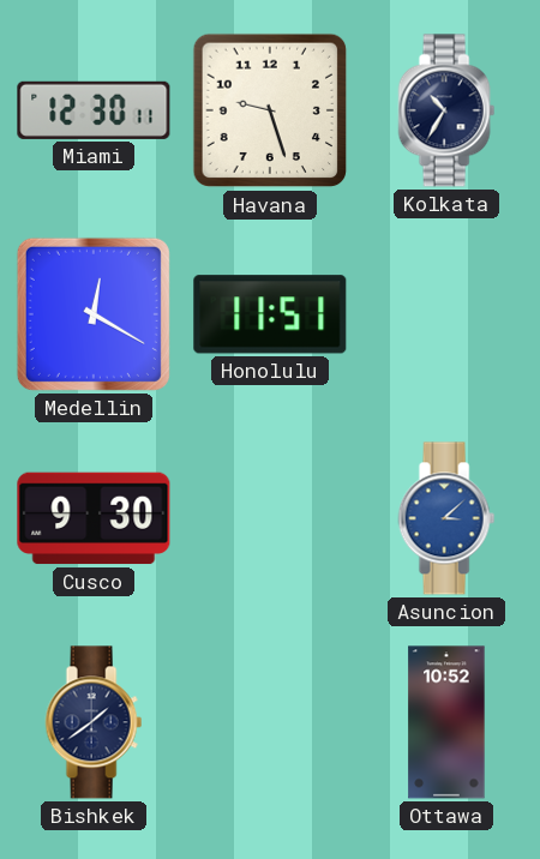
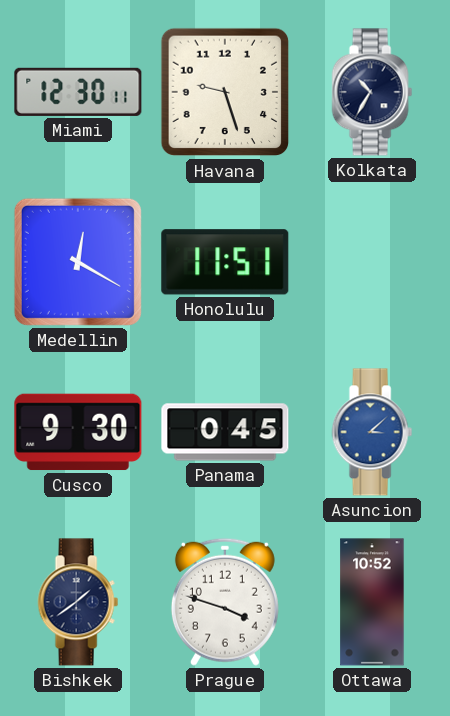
Panama: none -> 0:45
Prague: none -> 3:48
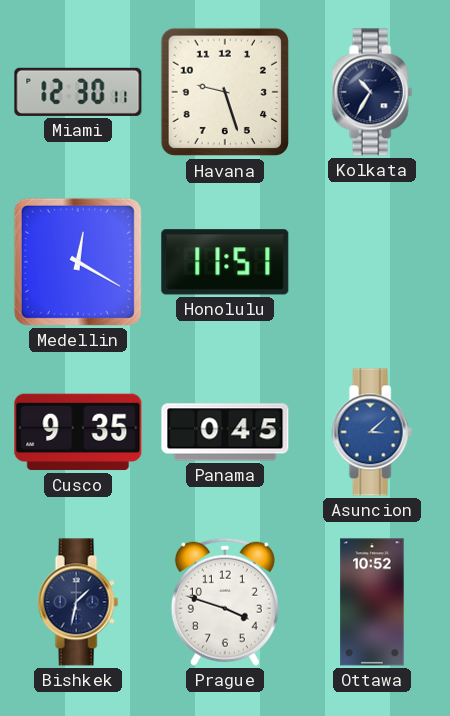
Cusco: 9:30 -> 9:35
Bishkek: 1:39 -> 1:32
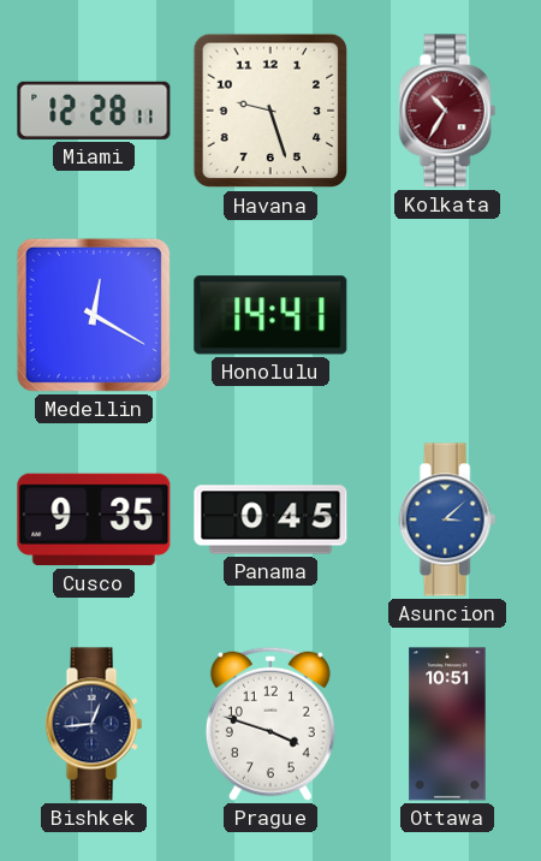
Miami: 12:30 -> 12:28
Kolkata dial: navy -> burgundy
Honolulu: 11:51 -> 14:41
Bishkek: 1:32 -> 12:44
Ottawa: 10:52 -> 10:51
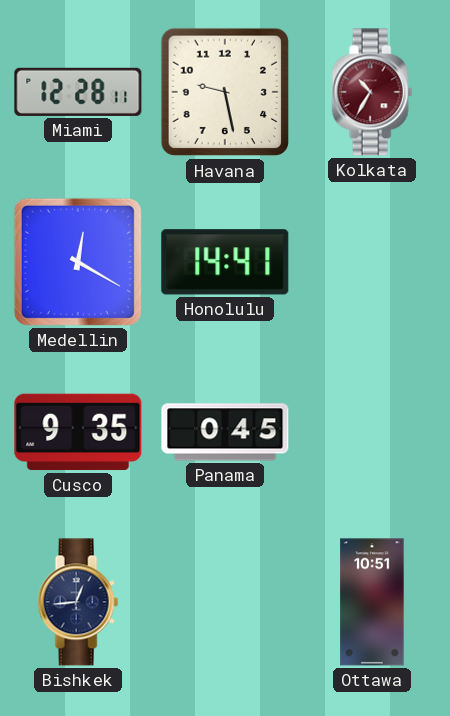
Havana: 9:27 -> 9:28
Asuncion: 3:08 -> none
Prague: 3:48 -> none
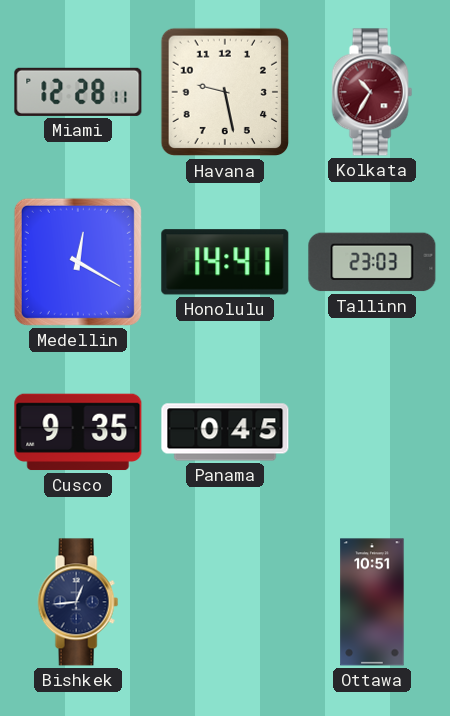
Tallinn: none -> 23:03
